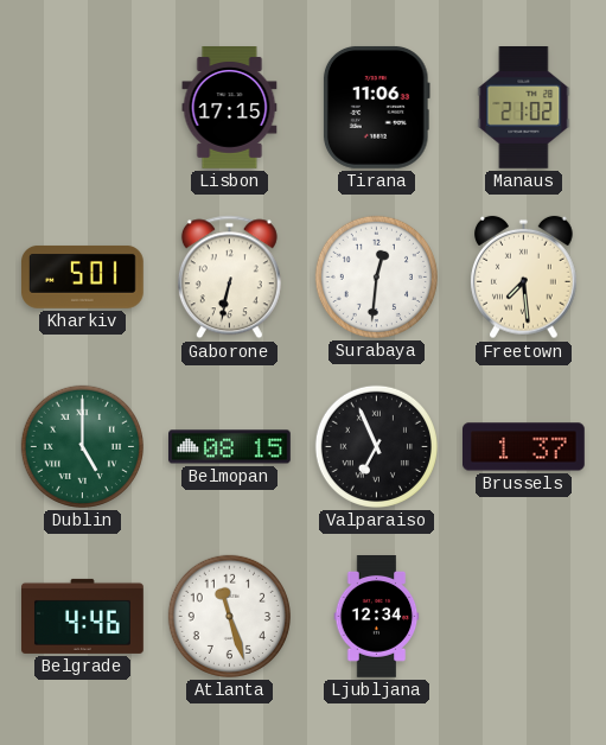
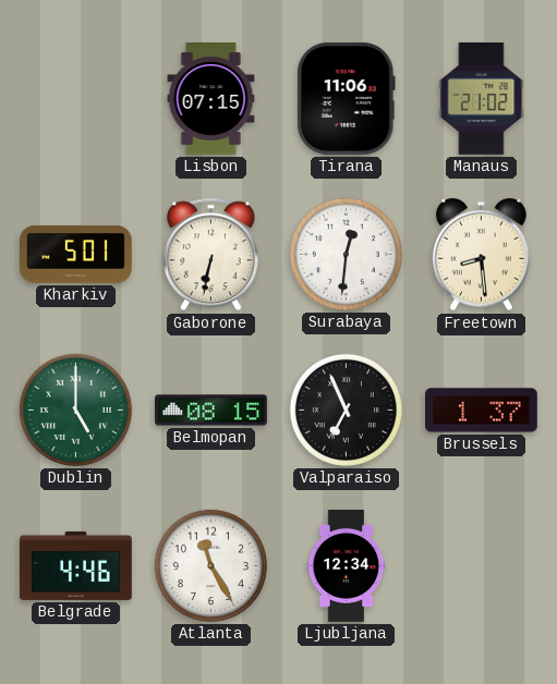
Lisbon: 17:15 -> 07:15
Freetown: 7:29 -> 8:29
Atlanta: 11:27 -> 11:25
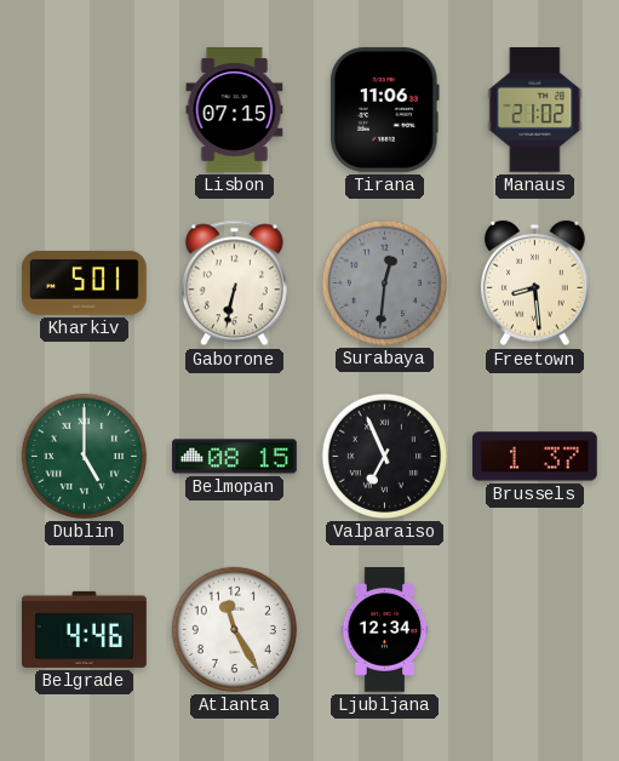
Surabaya dial: white -> grey
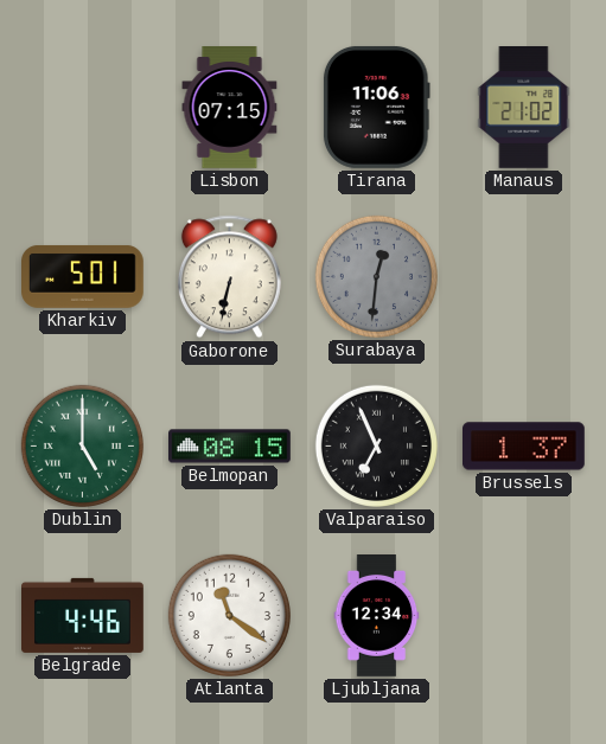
Freetown: 8:29 -> none
Atlanta: 11:25 -> 11:21
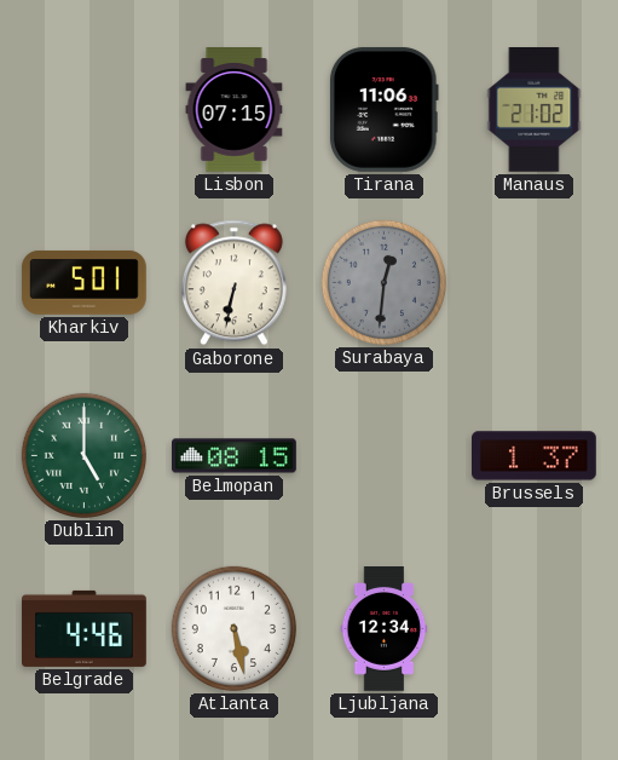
Valparaiso: 6:56 -> none
Atlanta: 11:21 -> 5:28
